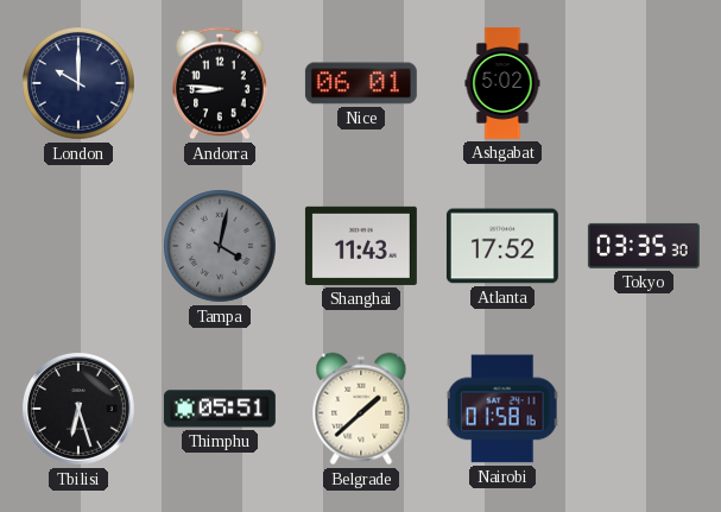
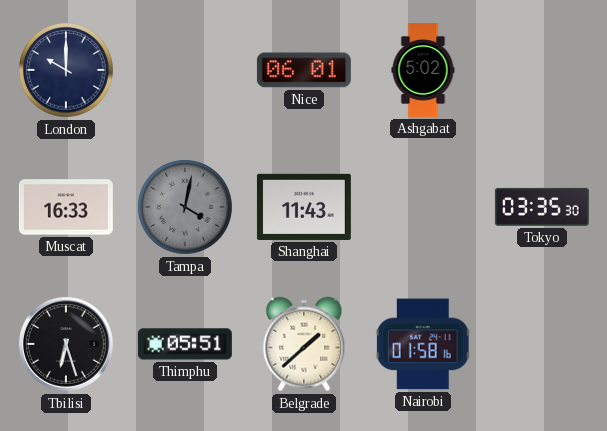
Andorra: 8:46 -> none
Muscat: none -> 16:33
Atlanta: 17:52 -> none
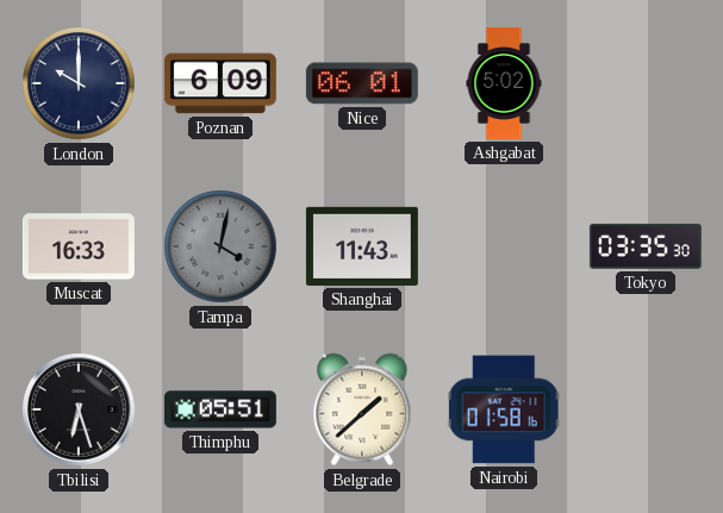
Poznan: none -> 6:09
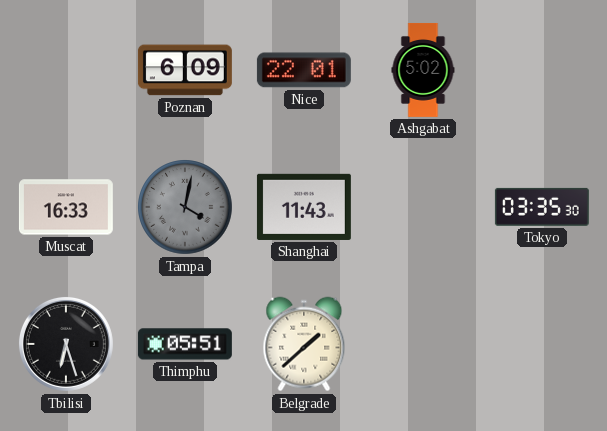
London: 10:00 -> none
Nice: 06:01 -> 22:01
Nairobi: 01:58 -> none
